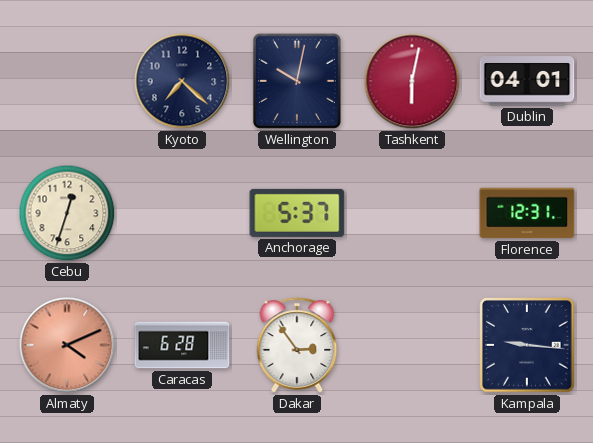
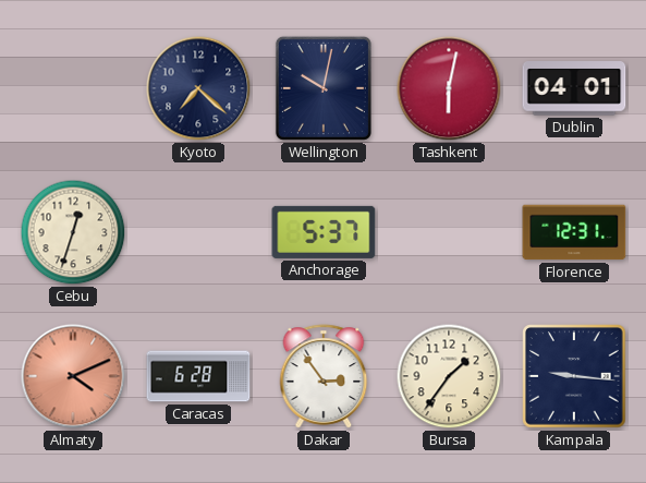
Bursa: none -> 1:36
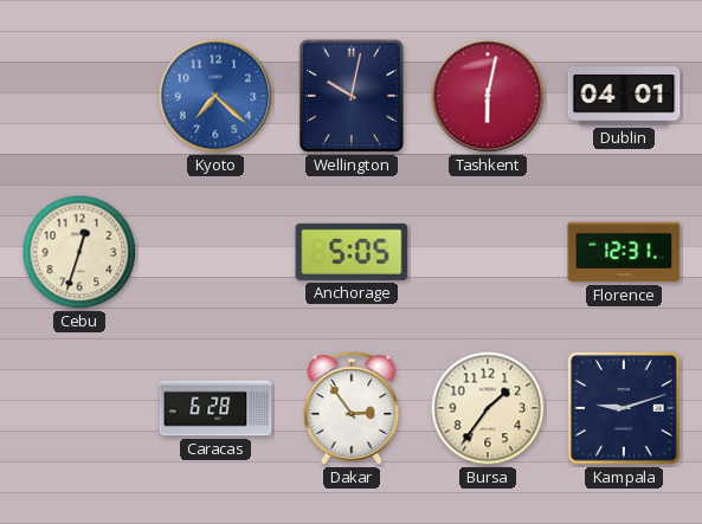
Kyoto dial: navy -> blue
Anchorage: 5:37 -> 5:05
Almaty: 4:11 -> none
Kampala: 9:16 -> 9:12
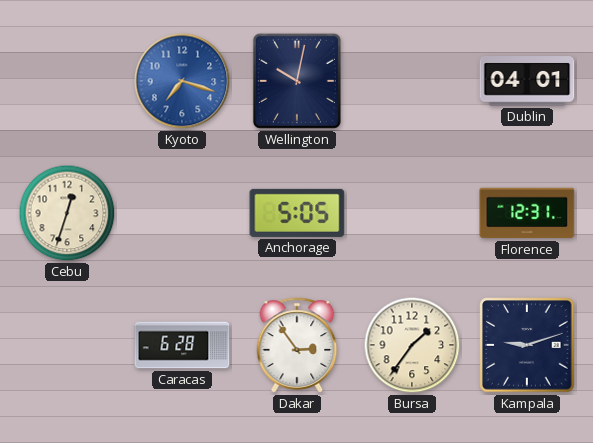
Kyoto: 7:22 -> 7:18
Tashkent: 6:02 -> none
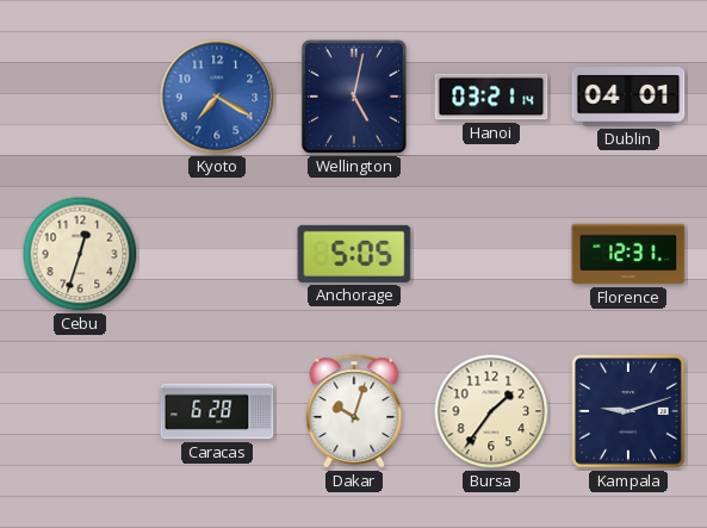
Kyoto: 7:18 -> 7:20
Wellington: 10:02 -> 5:02
Hanoi: none -> 03:21
Dakar: 2:54 -> 10:03
